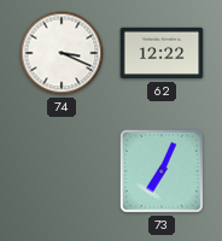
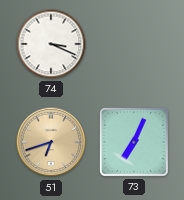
62: 12:22 -> none
51: none -> 6:42
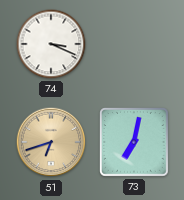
73: 7:04 -> 7:02
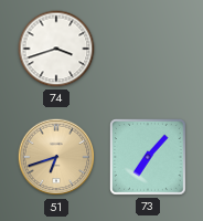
74: 3:19 -> 3:42
73: 7:02 -> 7:07
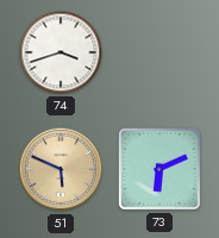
51: 6:42 -> 5:49
73: 7:07 -> 6:11
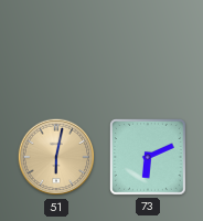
74: 3:42 -> none
51: 5:49 -> 6:02
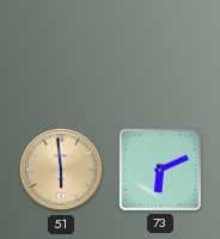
51: 6:02 -> 5:59
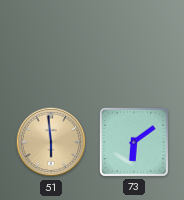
73: 6:11 -> 6:09
